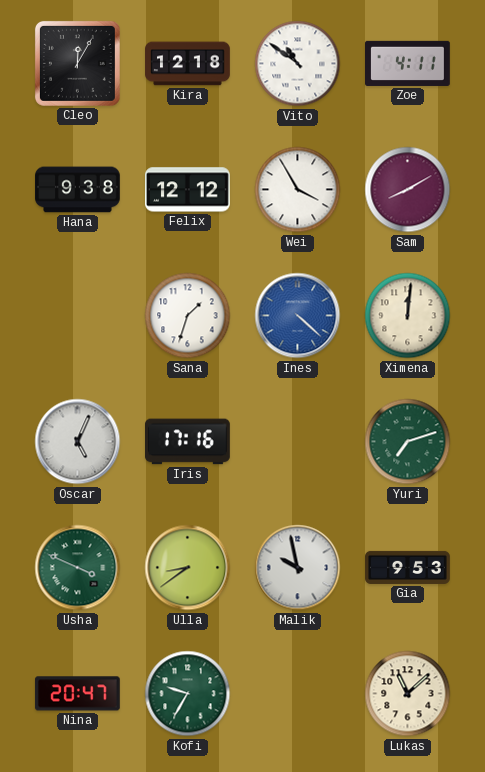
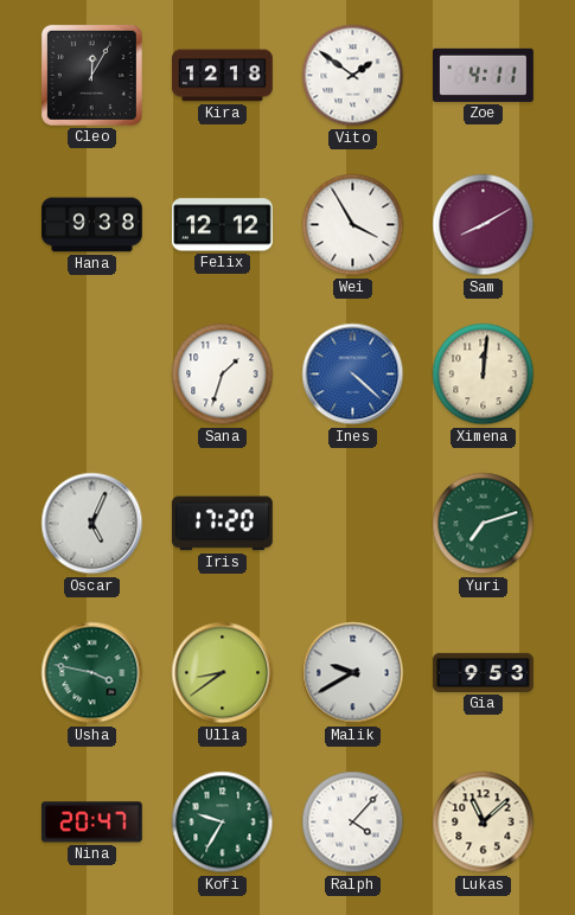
Vito: 10:51 -> 1:51
Iris: 17:16 -> 17:20
Usha: 3:49 -> 3:47
Malik: 9:58 -> 9:40
Ralph: none -> 4:07
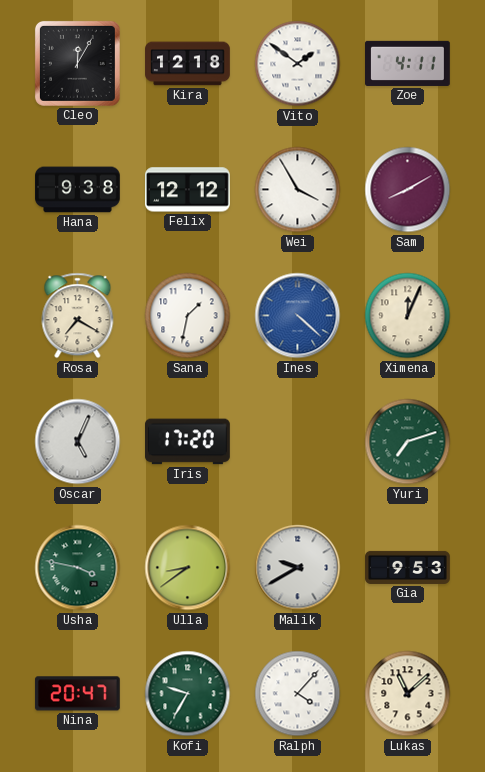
Rosa: none -> 7:20
Sana: 1:33 -> 1:32
Ximena: 12:01 -> 12:04
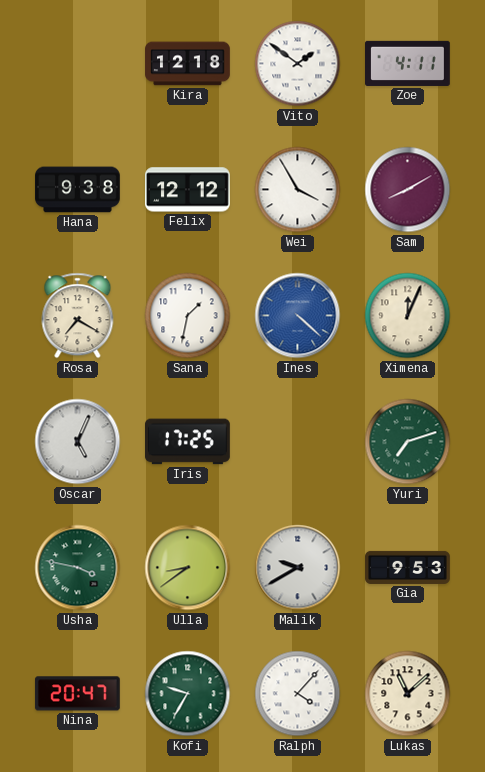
Cleo: 12:05 -> none
Iris: 17:20 -> 17:25
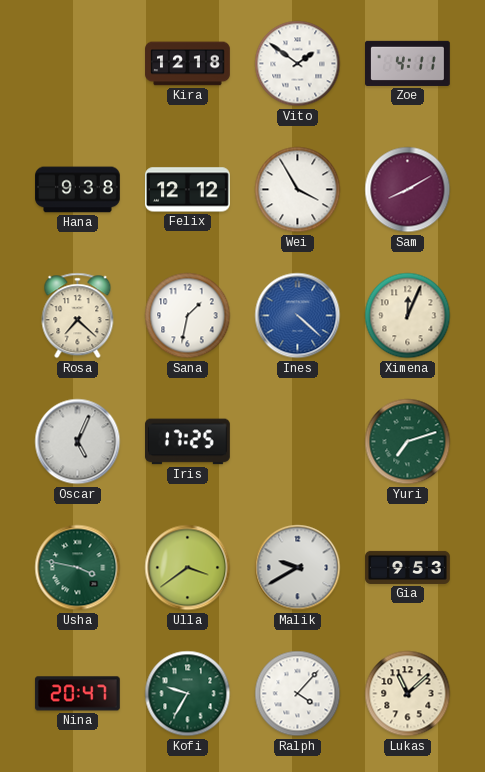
Rosa: 7:20 -> 7:22
Ulla: 8:39 -> 3:39
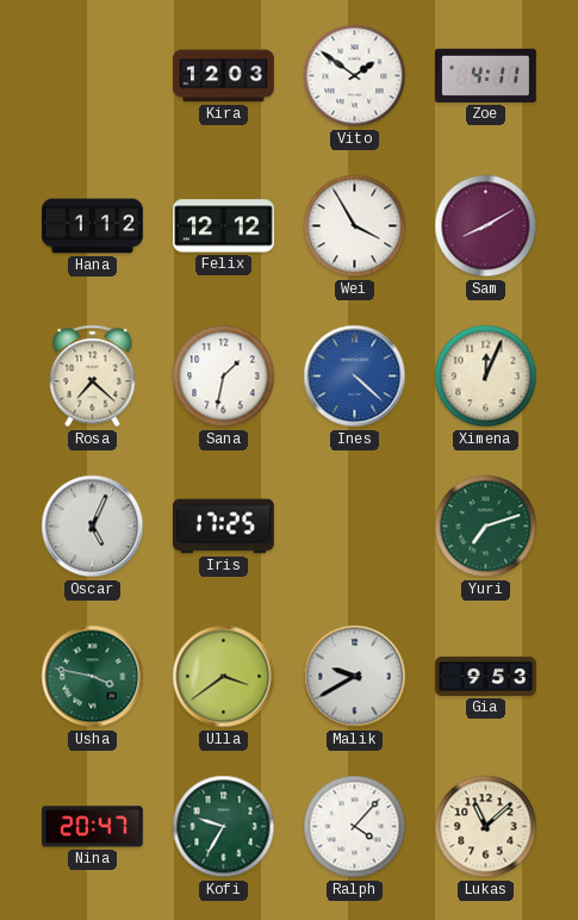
Kira: 12:18 -> 12:03
Hana: 9:38 -> 1:12
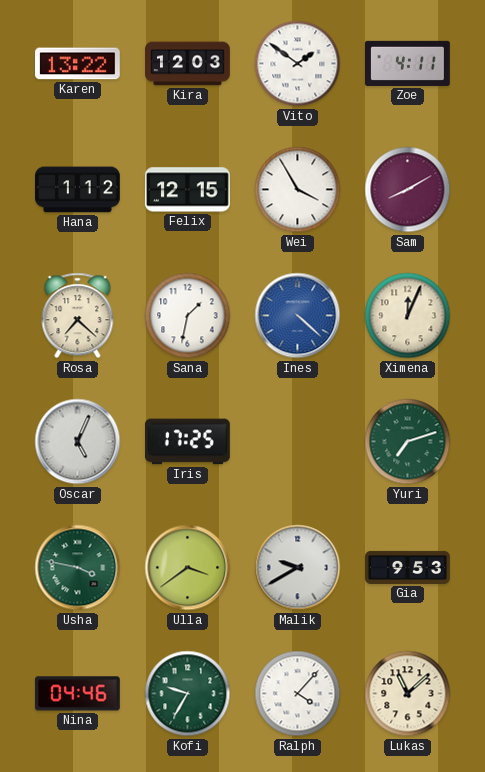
Karen: none -> 13:22
Felix: 12:12 -> 12:15
Nina: 20:47 -> 04:46
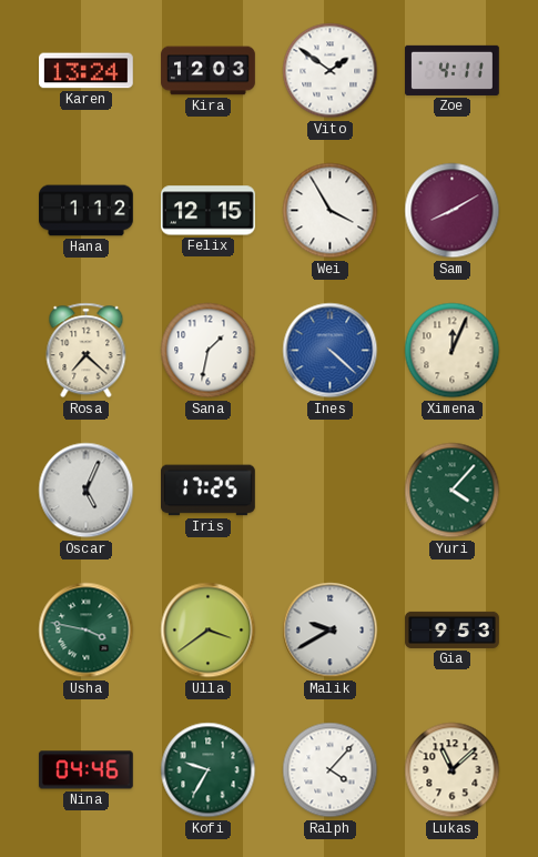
Karen: 13:22 -> 13:24
Yuri: 7:12 -> 4:07
